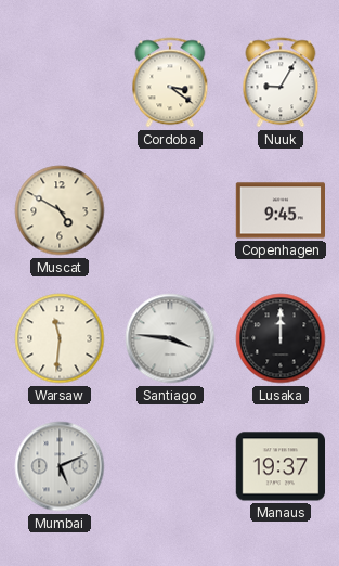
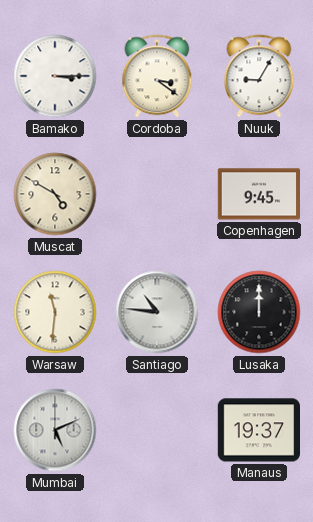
Bamako: none -> 3:15
Santiago: 3:46 -> 10:46
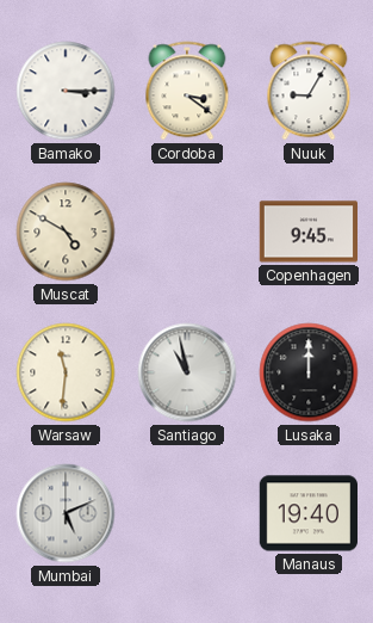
Santiago: 10:46 -> 10:58
Manaus: 19:37 -> 19:40
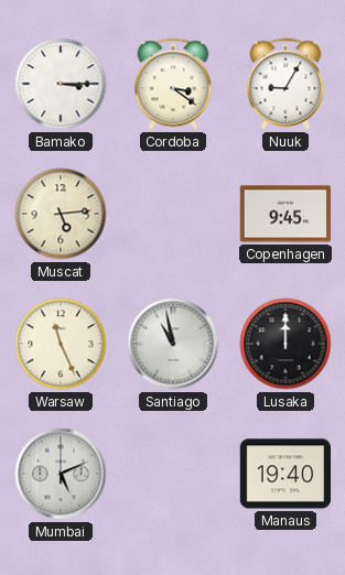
Muscat: 4:50 -> 5:14
Warsaw: 11:31 -> 11:26
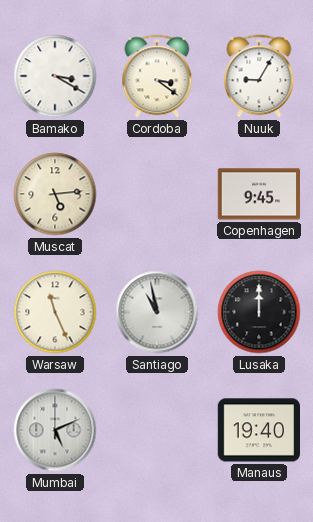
Bamako: 3:15 -> 3:20
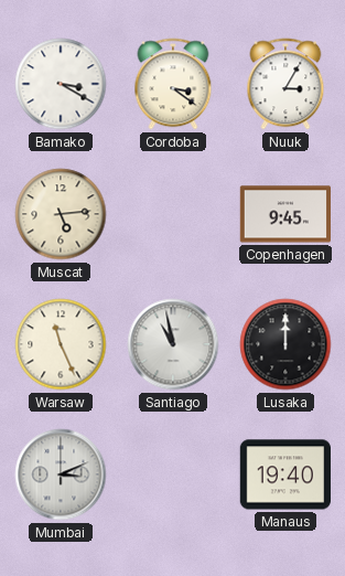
Nuuk: 9:05 -> 3:05
Mumbai: 5:11 -> 3:11
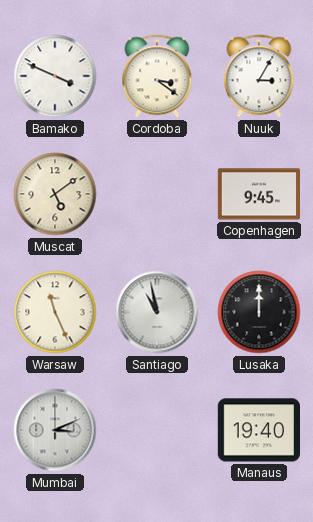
Bamako: 3:20 -> 3:49
Muscat: 5:14 -> 5:09
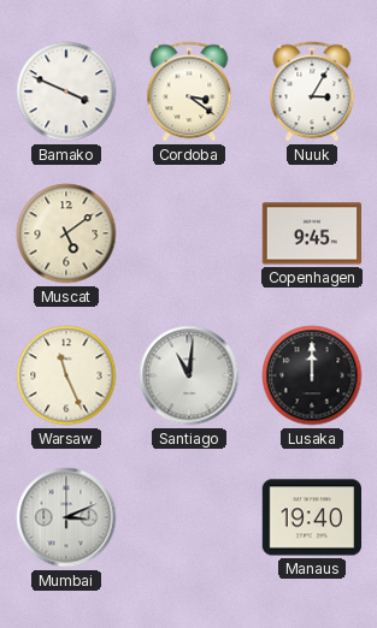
Santiago: 10:58 -> 11:01
